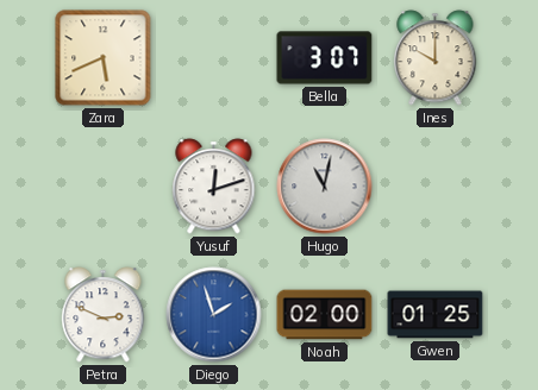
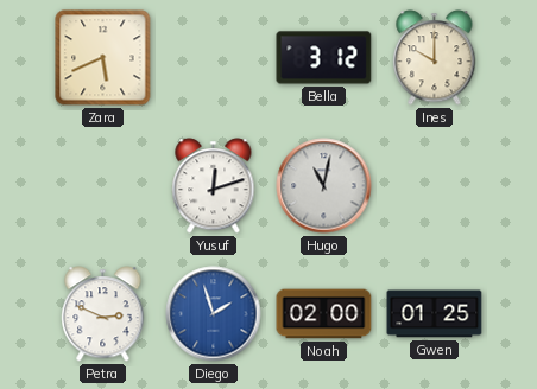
Bella: 3:07 -> 3:12
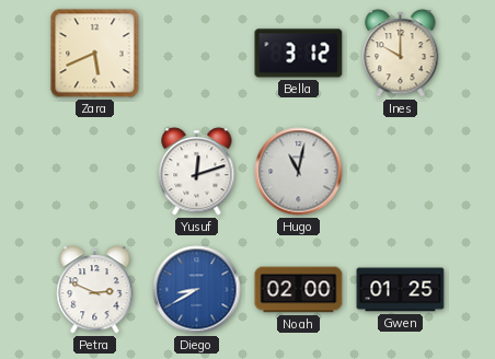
Diego: 1:57 -> 8:40
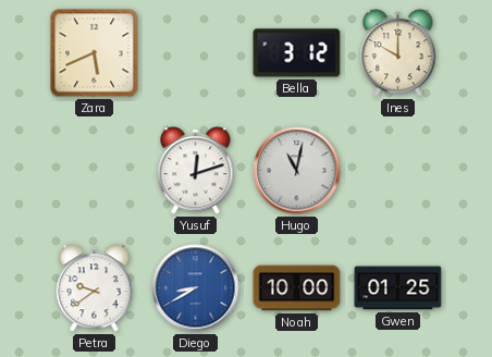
Petra: 2:49 -> 9:39
Noah: 02:00 -> 10:00
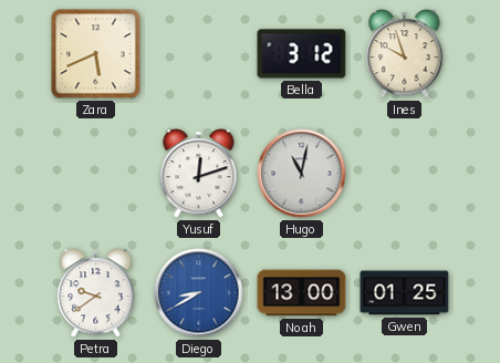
Ines: 10:00 -> 9:57
Noah: 10:00 -> 13:00
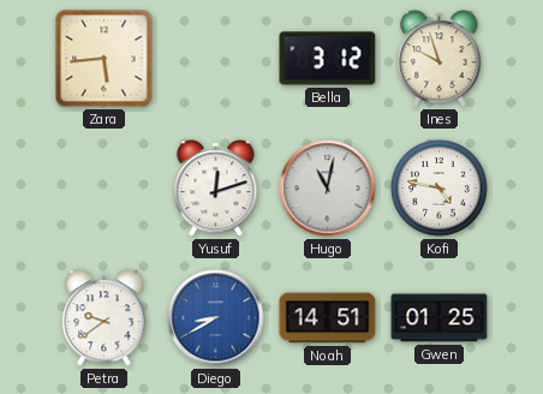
Zara: 5:41 -> 5:44
Kofi: none -> 4:47
Noah: 13:00 -> 14:51
